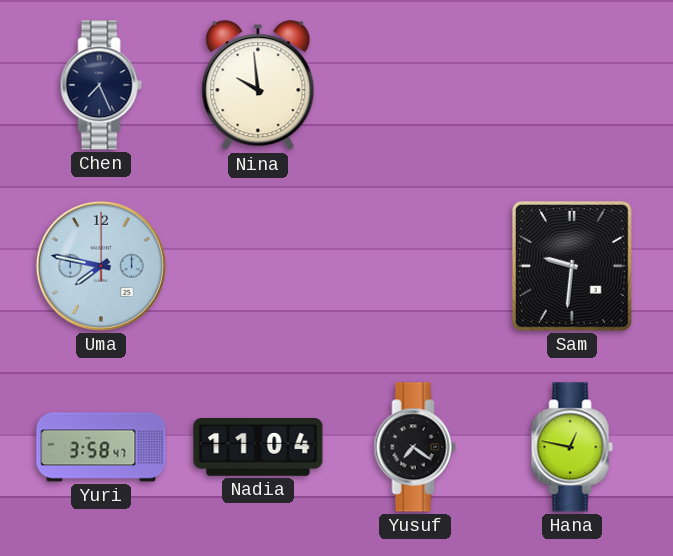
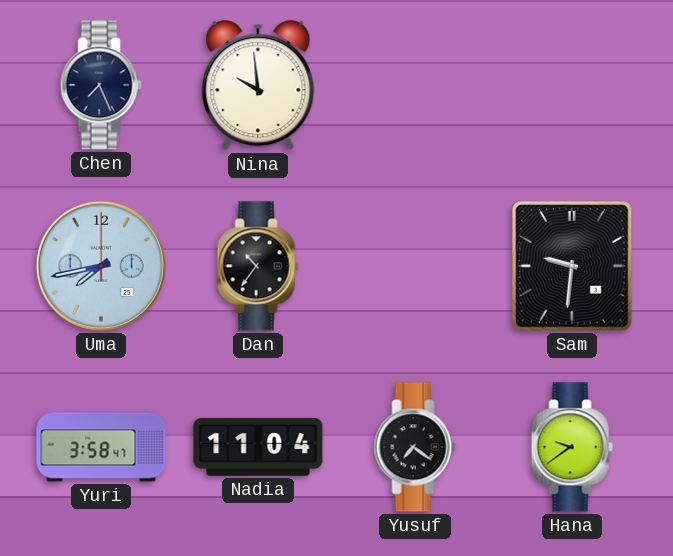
Uma: 7:47 -> 7:43
Dan: none -> 10:36
Hana: 12:47 -> 9:39
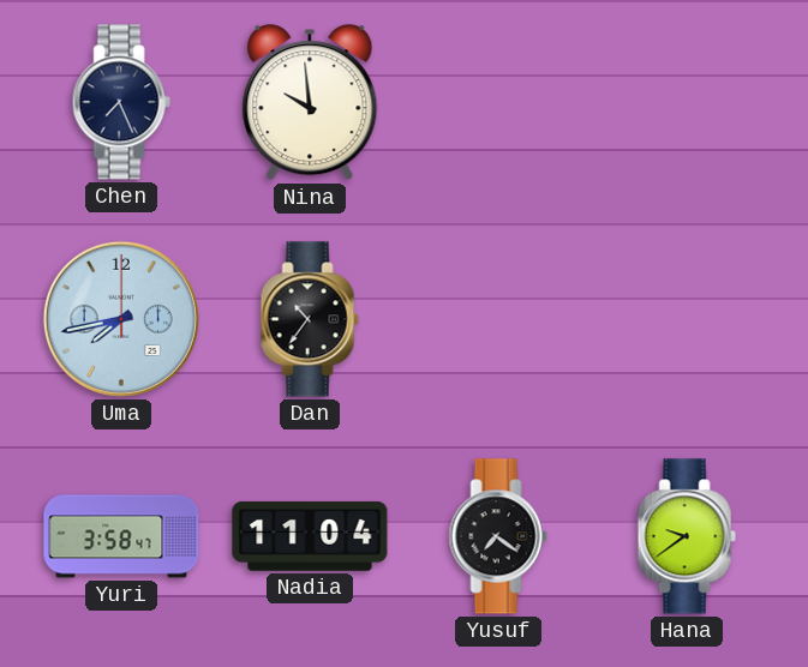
Sam: 9:31 -> none
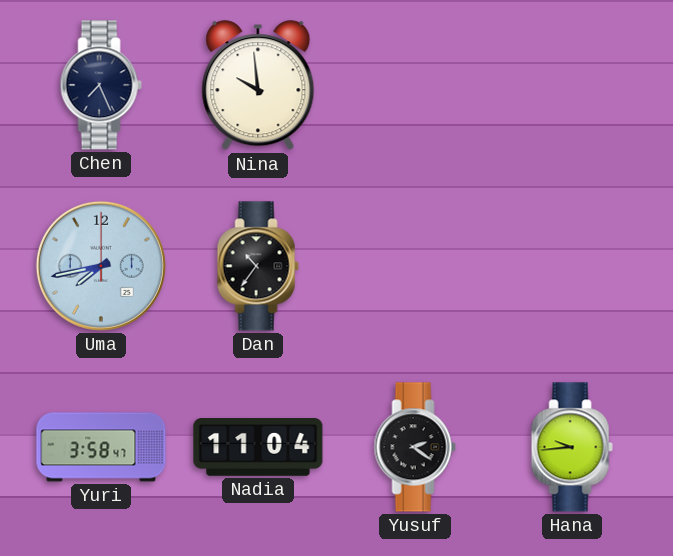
Yusuf: 7:21 -> 2:21
Hana: 9:39 -> 9:44
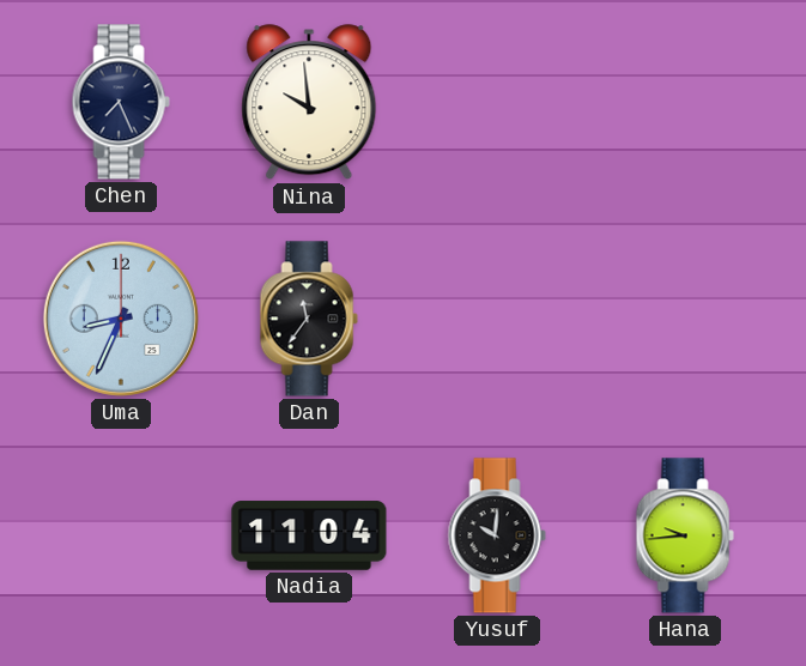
Uma: 7:43 -> 8:34
Dan: 10:36 -> 11:36
Yuri: 3:58 -> none
Yusuf: 2:21 -> 10:01
